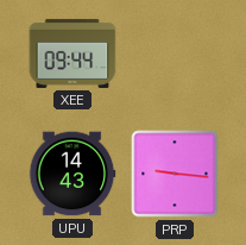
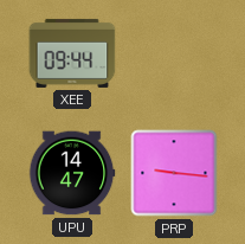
UPU: 14:43 -> 14:47
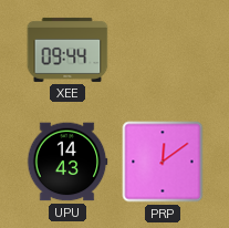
UPU: 14:47 -> 14:43
PRP: 9:16 -> 12:09
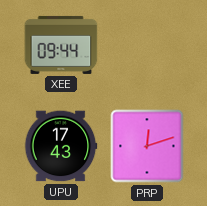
UPU: 14:43 -> 17:43
PRP: 12:09 -> 12:12
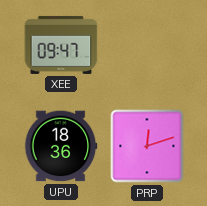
XEE: 09:44 -> 09:47
UPU: 17:43 -> 18:36
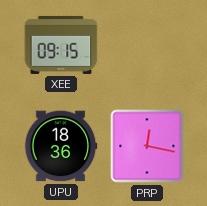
XEE: 09:47 -> 09:15
PRP: 12:12 -> 12:17
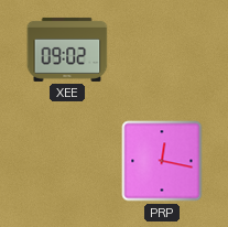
XEE: 09:15 -> 09:02
UPU: 18:36 -> none
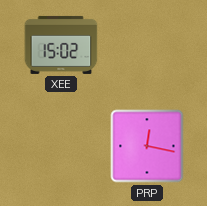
XEE: 09:02 -> 15:02
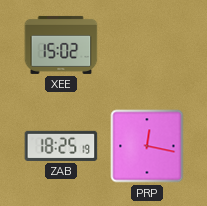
ZAB: none -> 18:25
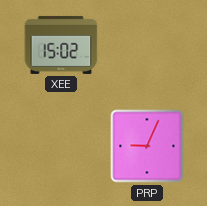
ZAB: 18:25 -> none
PRP: 12:17 -> 9:04
